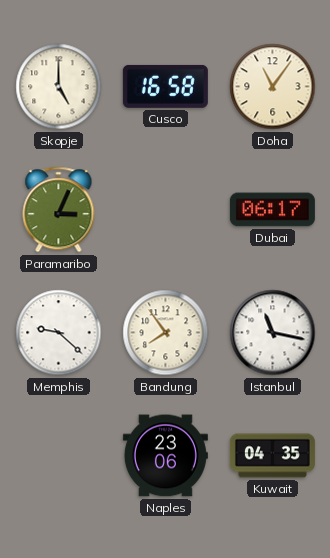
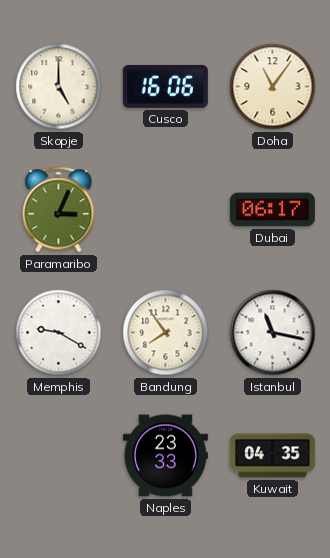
Cusco: 16:58 -> 16:06
Memphis: 9:22 -> 9:20
Naples: 23:06 -> 23:33
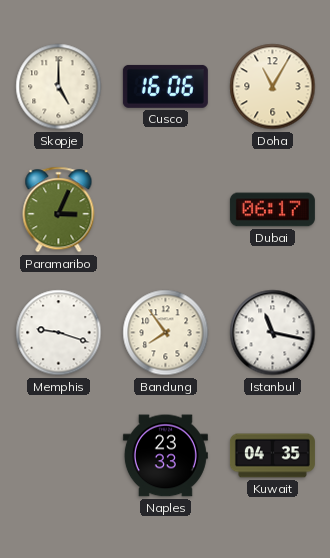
Doha: 11:06 -> 11:05
Memphis: 9:20 -> 9:18
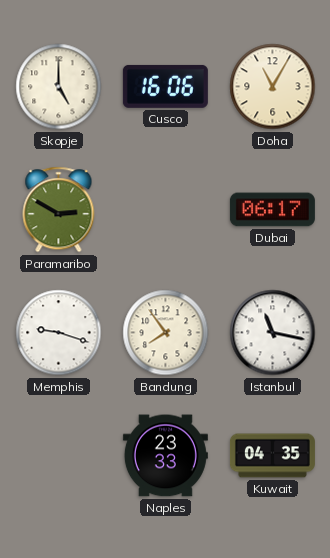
Paramaribo: 3:04 -> 2:50
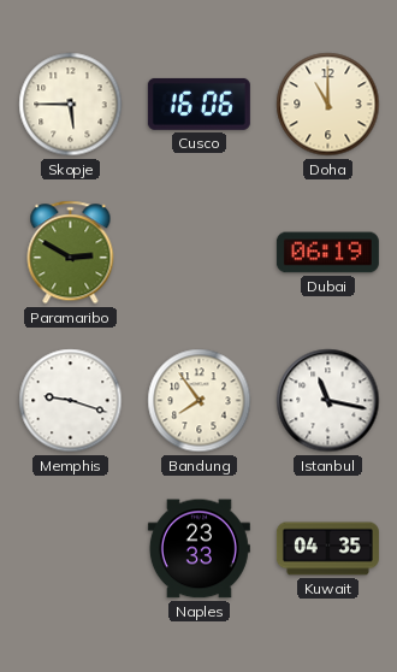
Skopje: 5:00 -> 5:45
Doha: 11:05 -> 11:00
Dubai: 06:17 -> 06:19
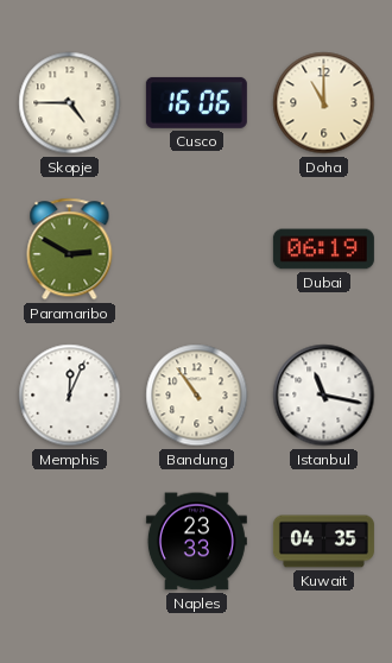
Skopje: 5:45 -> 4:45
Memphis: 9:18 -> 12:04
Bandung: 7:54 -> 10:54
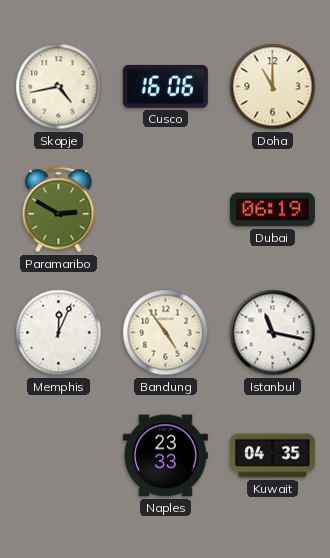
Skopje: 4:45 -> 4:43
Bandung: 10:54 -> 4:54
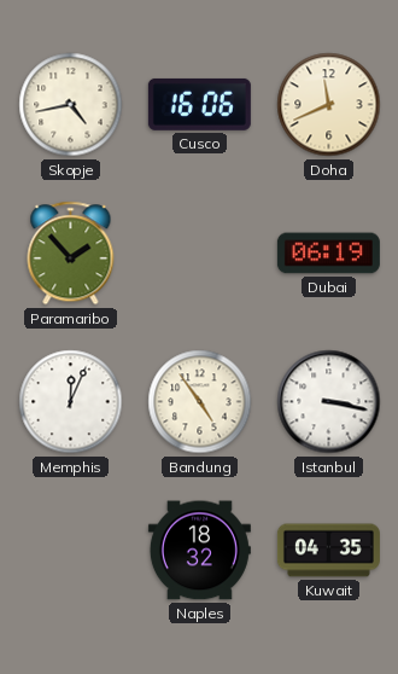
Doha: 11:00 -> 11:41
Paramaribo: 2:50 -> 1:53
Istanbul: 11:17 -> 3:17
Naples: 23:33 -> 18:32
